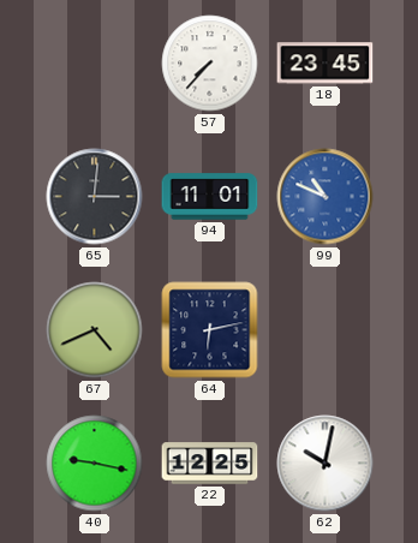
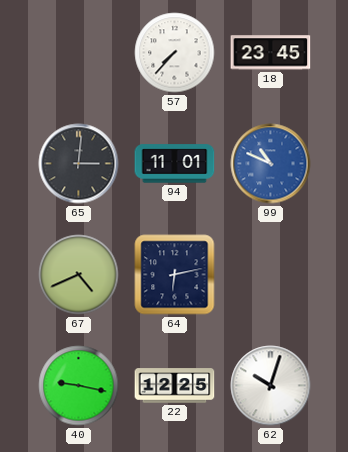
62: 10:02 -> 10:03
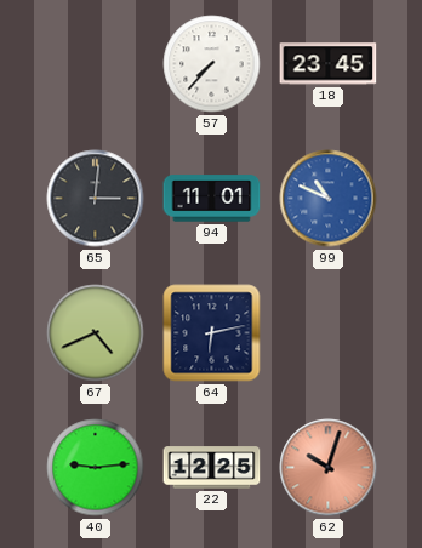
40: 9:17 -> 9:14
62 dial: white -> salmon
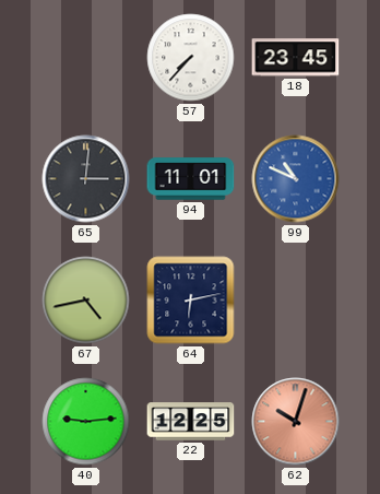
67: 4:41 -> 4:43
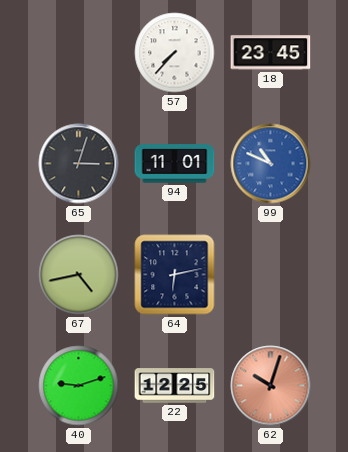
65: 3:01 -> 3:03
40: 9:14 -> 9:12
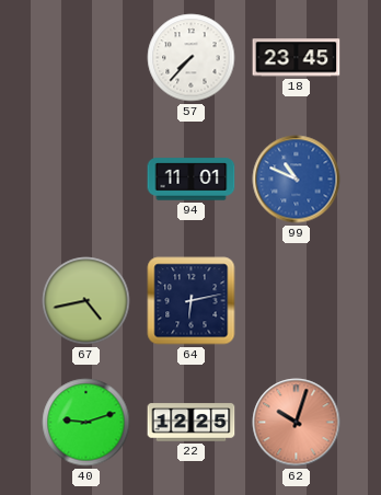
65: 3:03 -> none
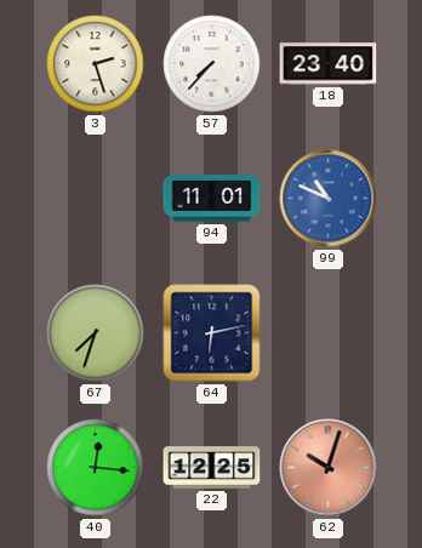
3: none -> 2:27
18: 23:45 -> 23:40
67: 4:43 -> 7:33
40: 9:12 -> 12:16
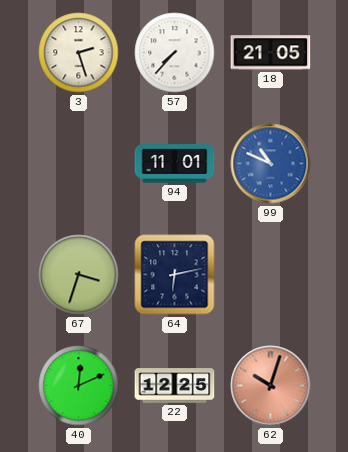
18: 23:40 -> 21:05
67: 7:33 -> 3:33
40: 12:16 -> 12:11
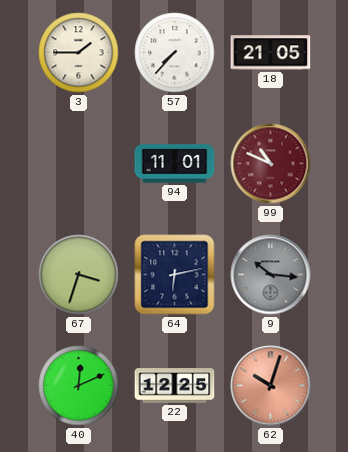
3: 2:27 -> 1:45
99 dial: blue -> burgundy
9: none -> 10:16
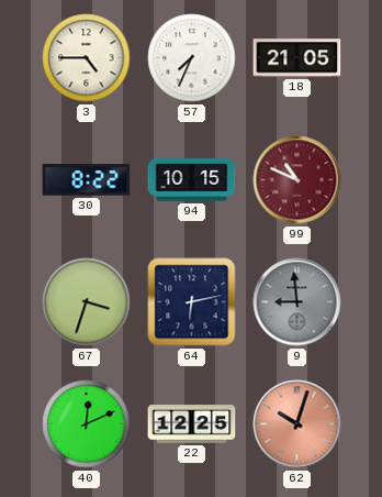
3: 1:45 -> 4:45
57: 7:37 -> 7:34
30: none -> 8:22
94: 11:01 -> 10:15
9: 10:16 -> 8:59
